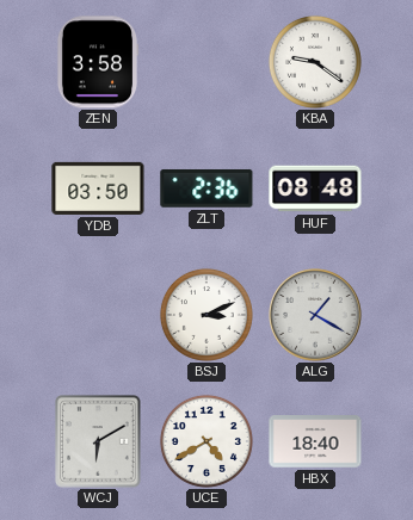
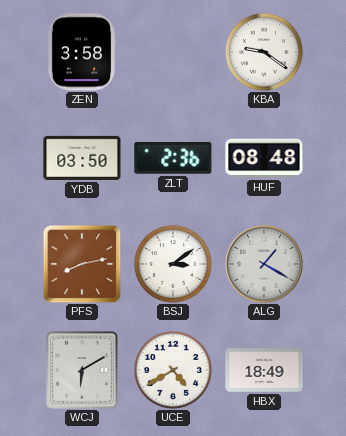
PFS: none -> 8:13
BSJ: 3:11 -> 3:09
HBX: 18:40 -> 18:49
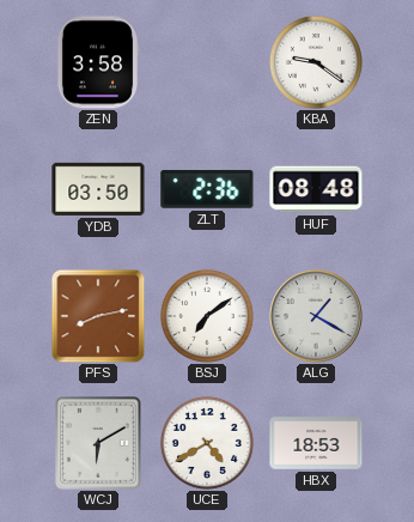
BSJ: 3:09 -> 7:09
HBX: 18:49 -> 18:53
